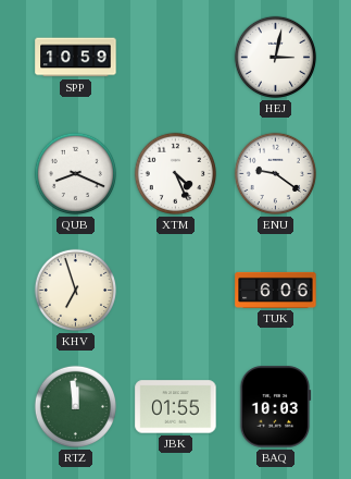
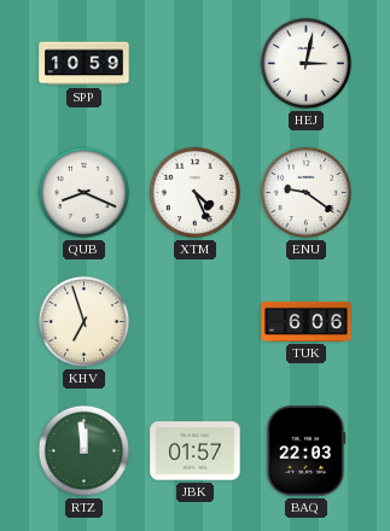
JBK: 01:55 -> 01:57
BAQ: 10:03 -> 22:03
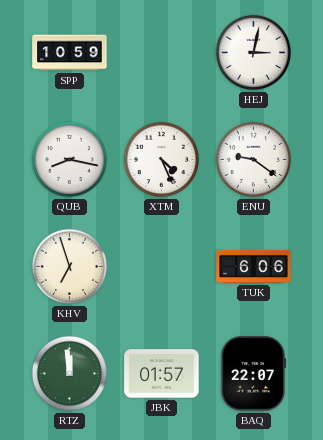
QUB: 8:19 -> 8:17
BAQ: 22:03 -> 22:07
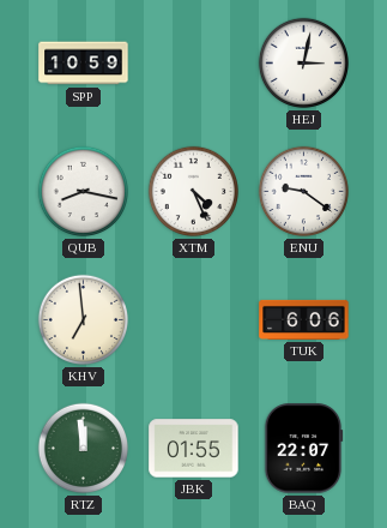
KHV: 6:57 -> 6:59
JBK: 01:57 -> 01:55
